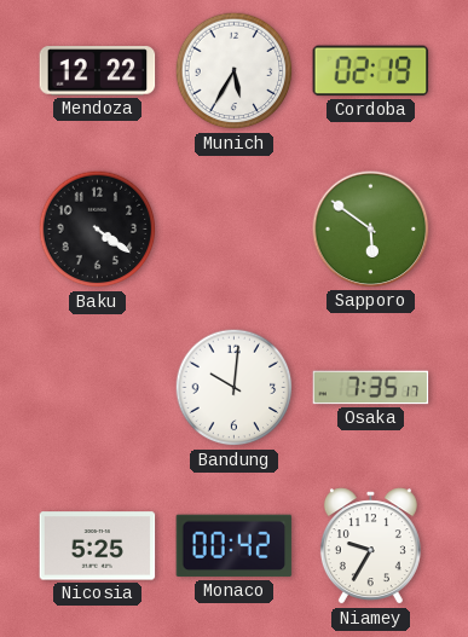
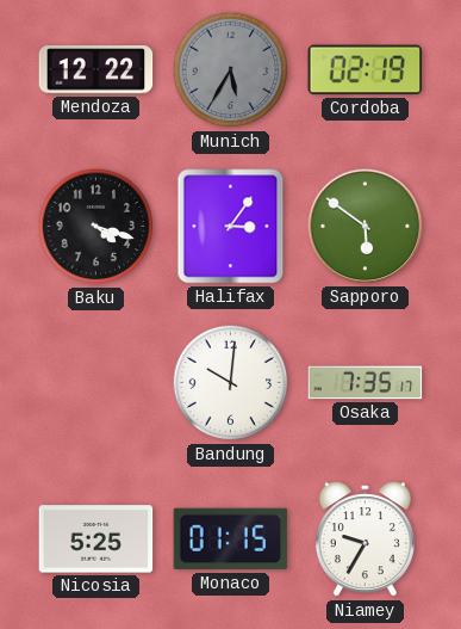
Munich dial: white -> grey
Baku: 4:21 -> 4:18
Halifax: none -> 3:06
Monaco: 00:42 -> 01:15
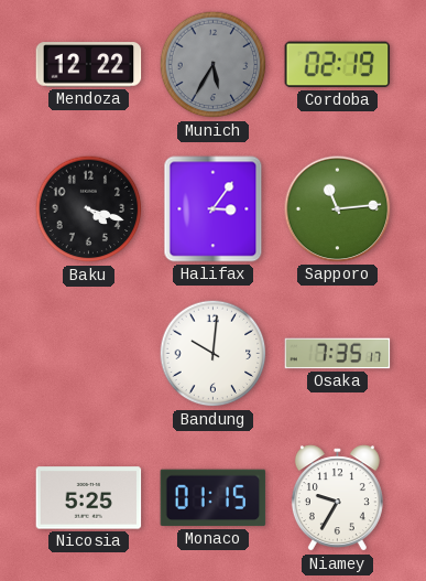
Sapporo: 5:51 -> 11:14
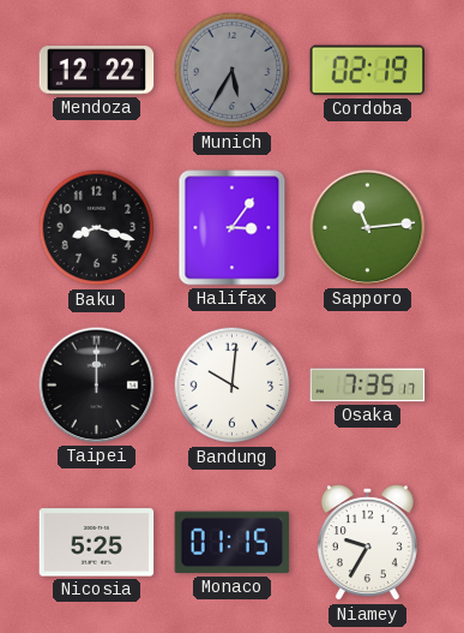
Baku: 4:18 -> 8:18
Taipei: none -> 12:00
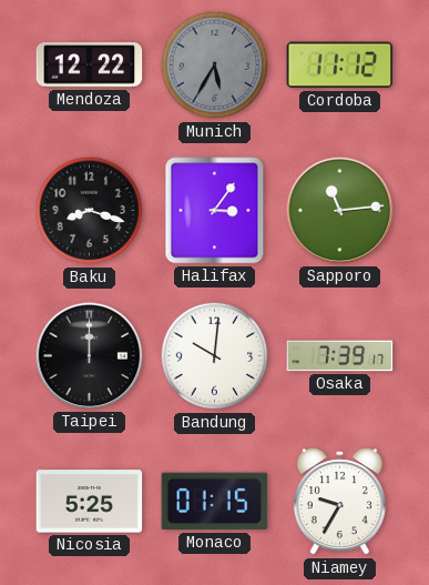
Cordoba: 02:19 -> 11:12
Osaka: 7:35 -> 7:39
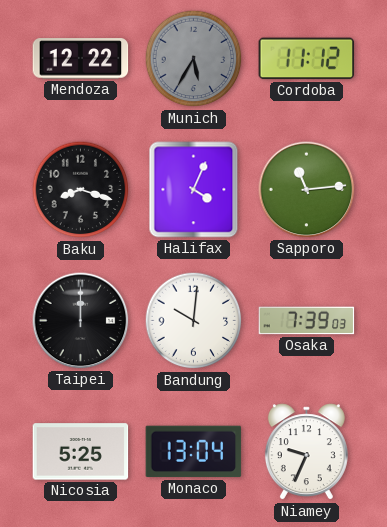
Halifax: 3:06 -> 4:04
Osaka: 7:39:17 -> 7:39:03
Monaco: 01:15 -> 13:04
Niamey: 9:35 -> 9:34
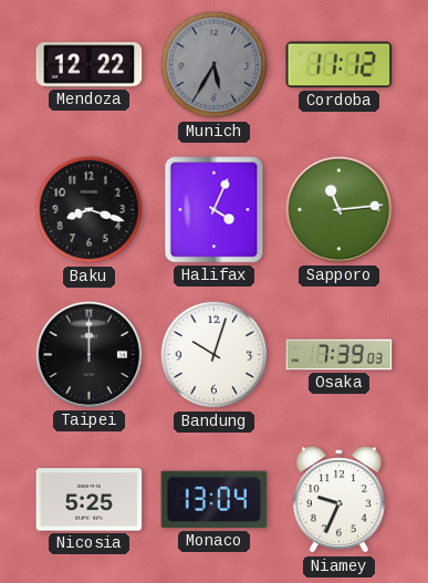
Bandung: 10:01 -> 10:03
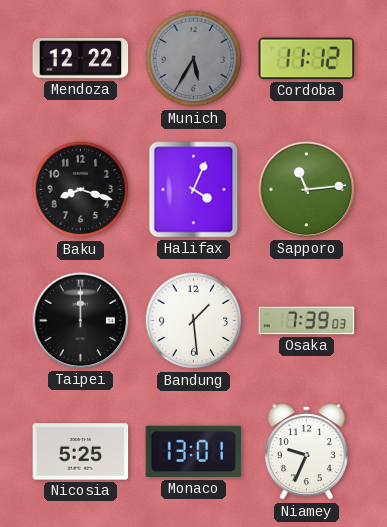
Bandung: 10:03 -> 1:29
Monaco: 13:04 -> 13:01
